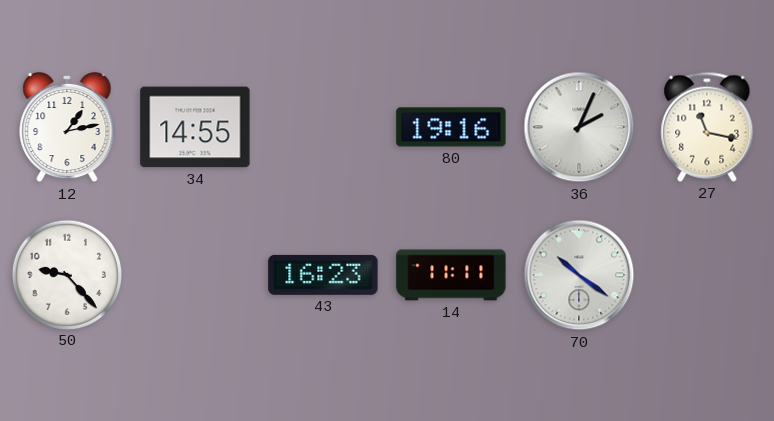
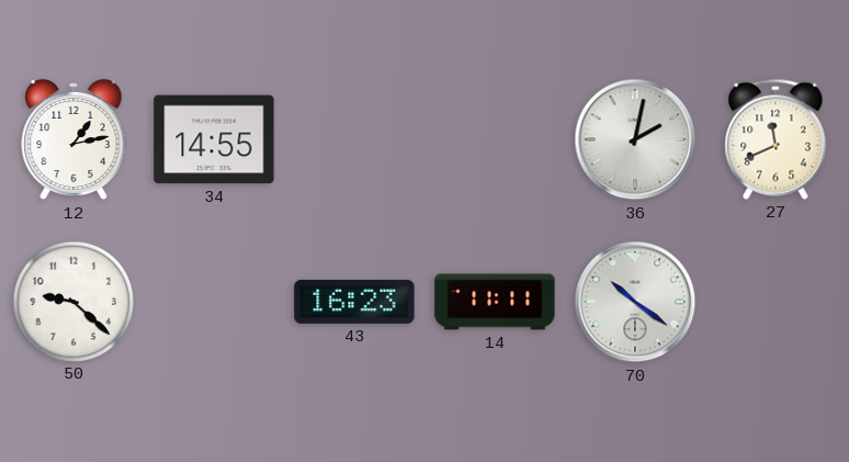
80: 19:16 -> none
36: 2:04 -> 2:02
27: 11:17 -> 11:41
50: 9:23 -> 9:22
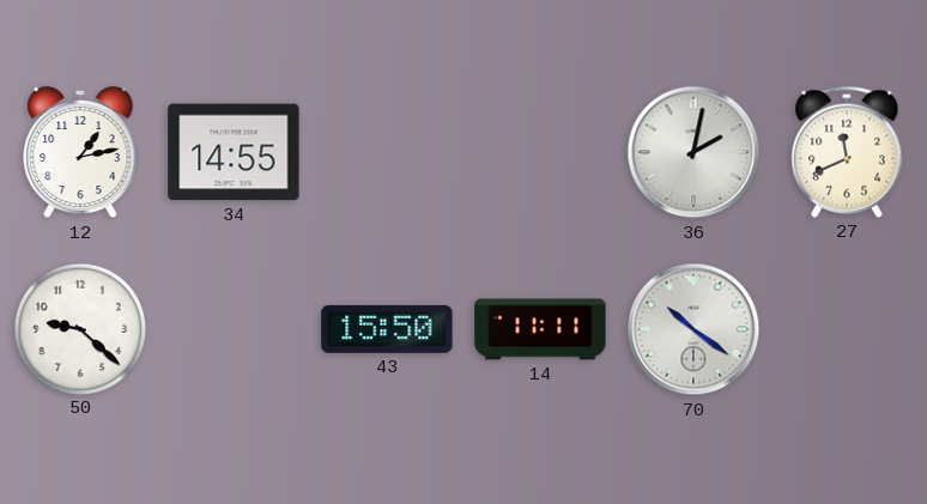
43: 16:23 -> 15:50
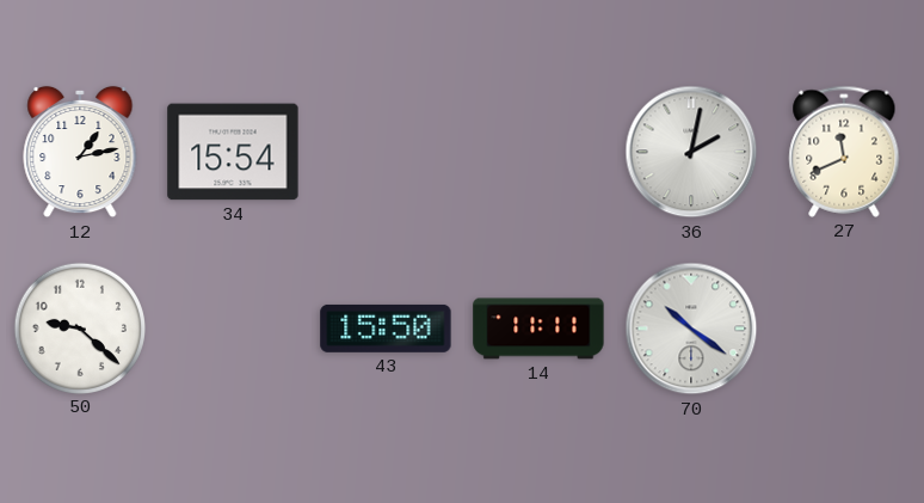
34: 14:55 -> 15:54
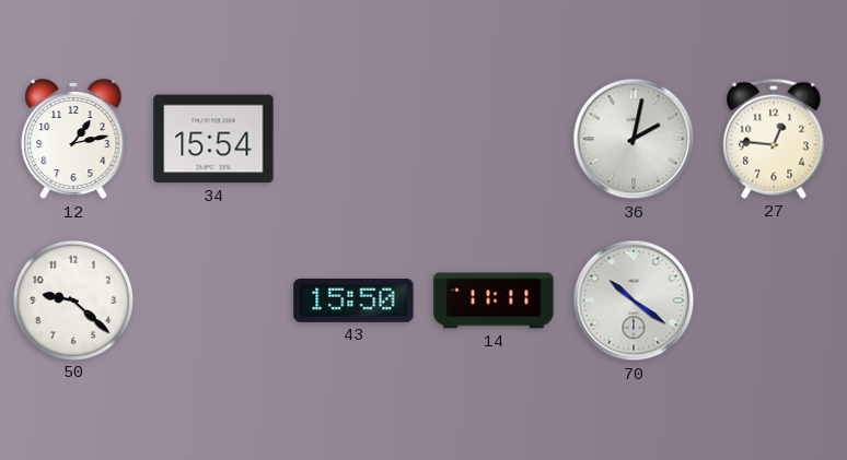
27: 11:41 -> 12:46
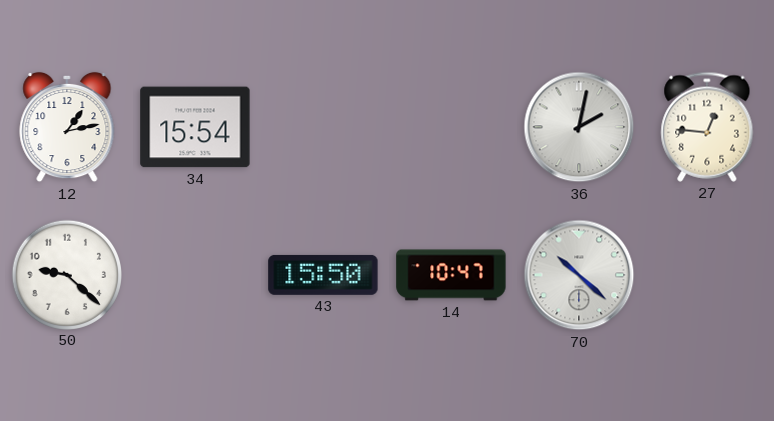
14: 11:11 -> 10:47
70: 10:21 -> 10:22
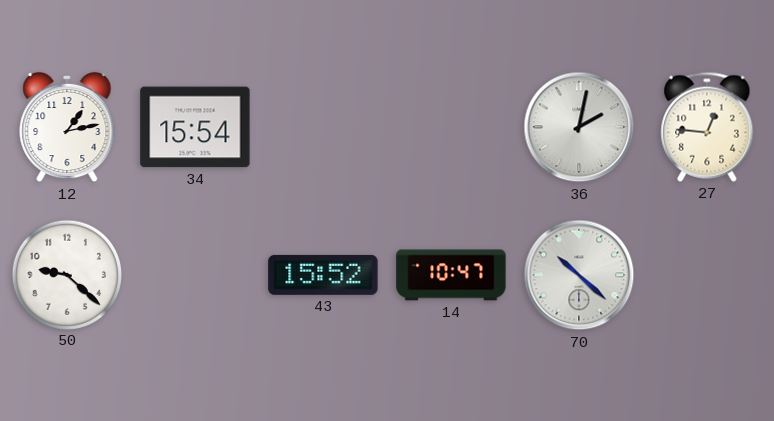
43: 15:50 -> 15:52
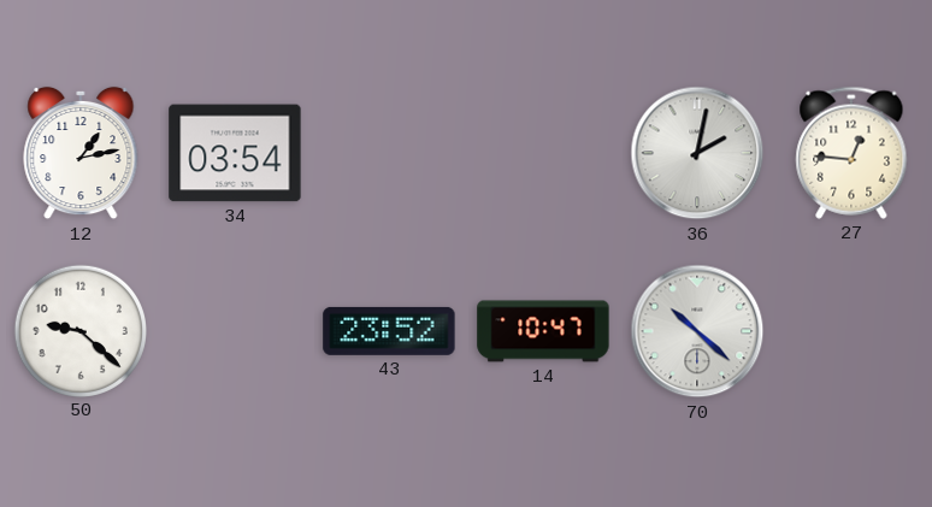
34: 15:54 -> 03:54
43: 15:52 -> 23:52
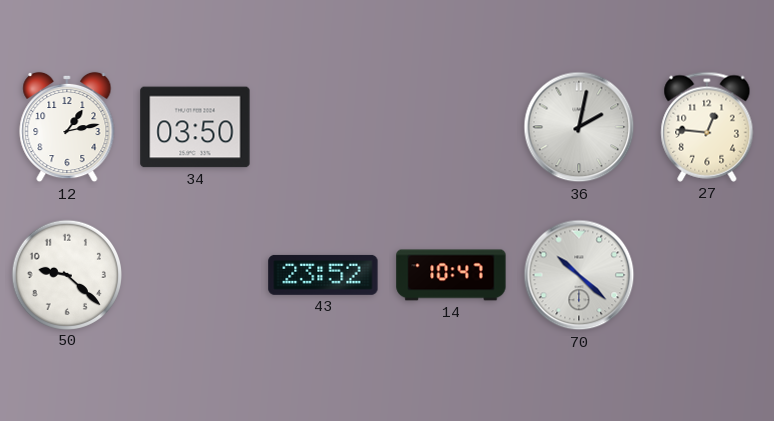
34: 03:54 -> 03:50
